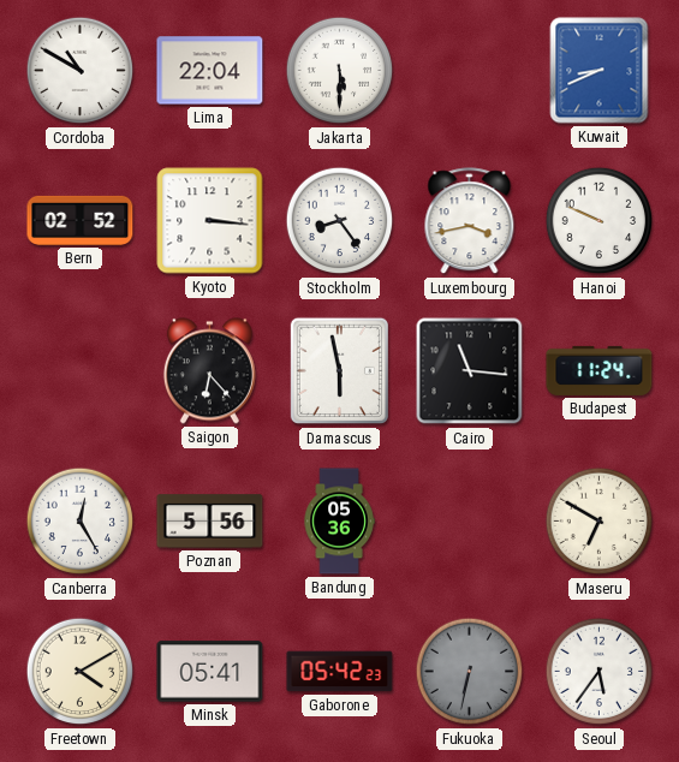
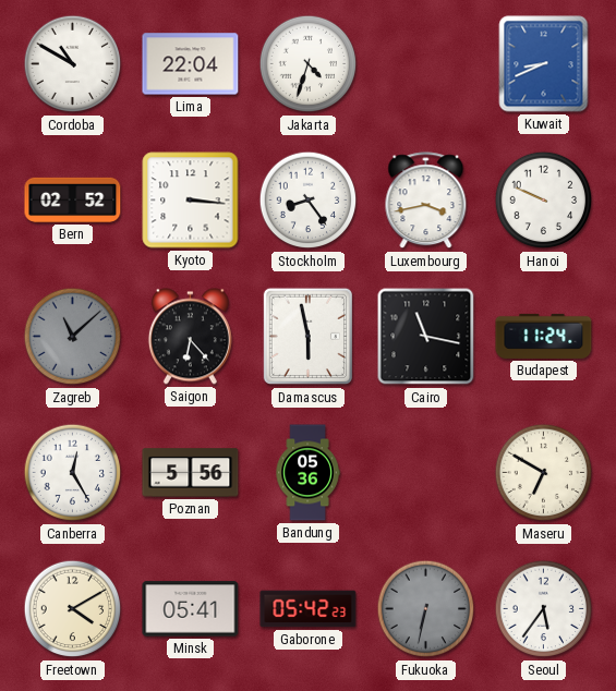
Jakarta: 5:30 -> 4:33
Zagreb: none -> 11:08
Cairo: 11:16 -> 11:17
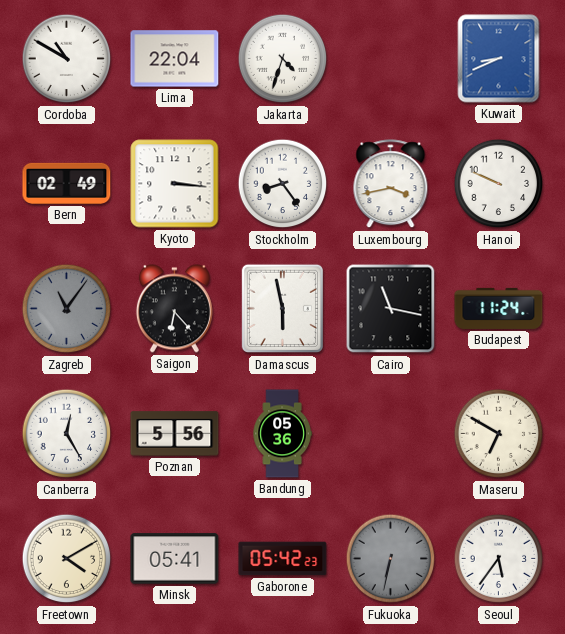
Bern: 02:52 -> 02:49
Zagreb: 11:08 -> 11:06
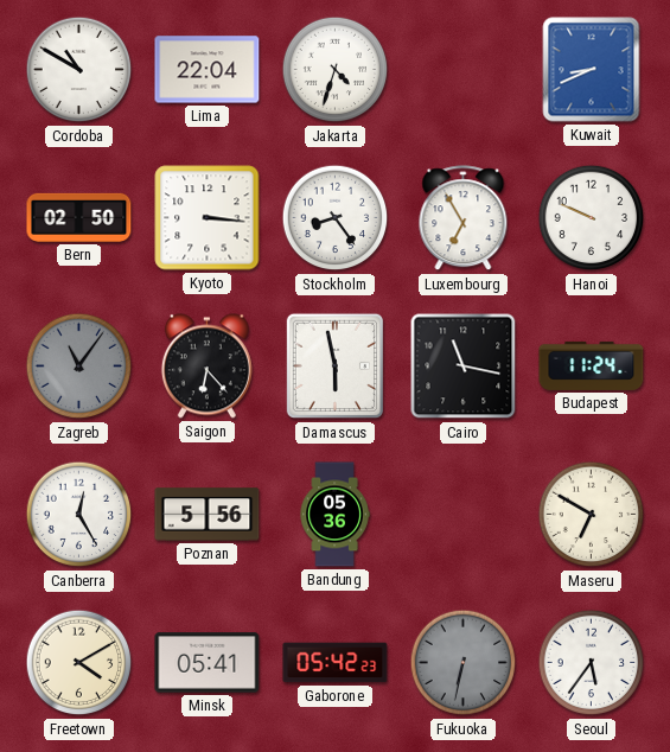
Bern: 02:49 -> 02:50
Luxembourg: 3:43 -> 6:55
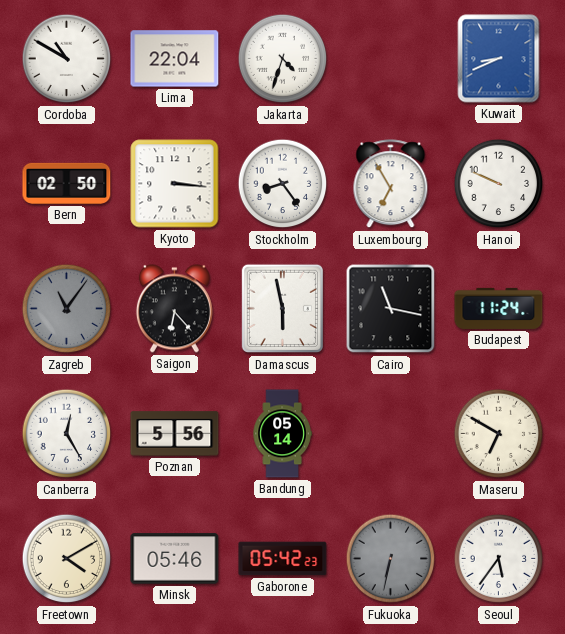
Bandung: 05:36 -> 05:14
Minsk: 05:41 -> 05:46
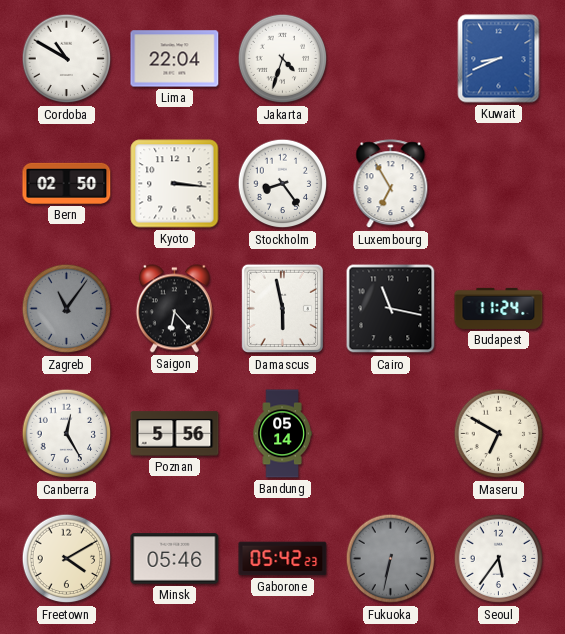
Hanoi: 9:49 -> none
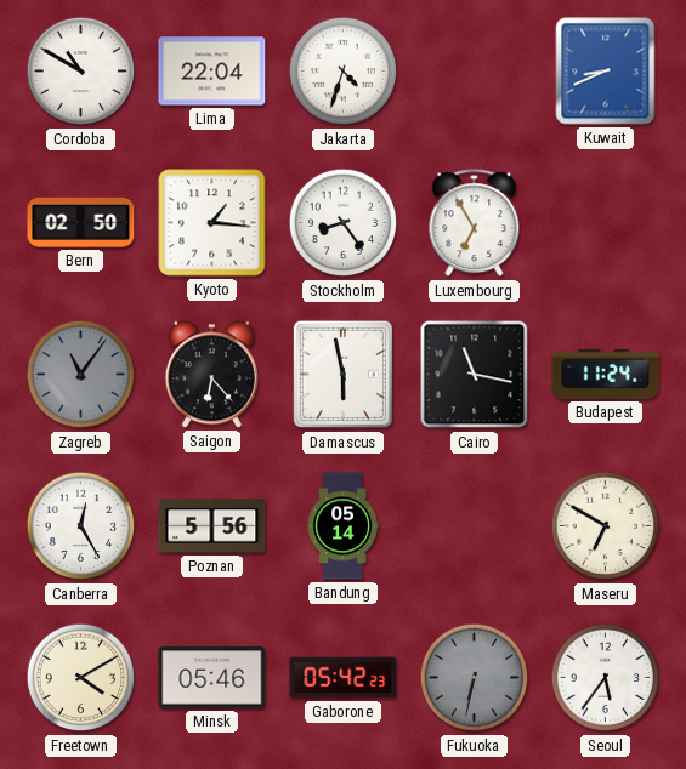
Kyoto: 3:16 -> 1:16
